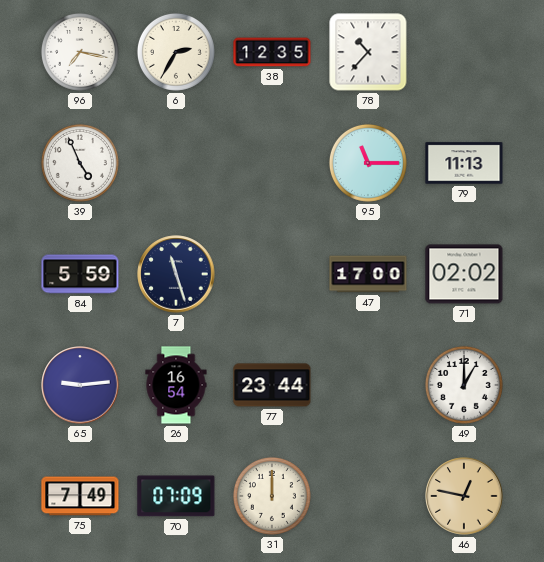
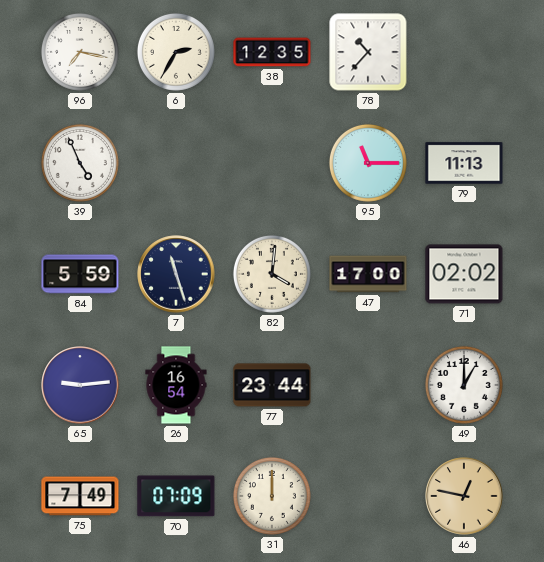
82: none -> 4:01
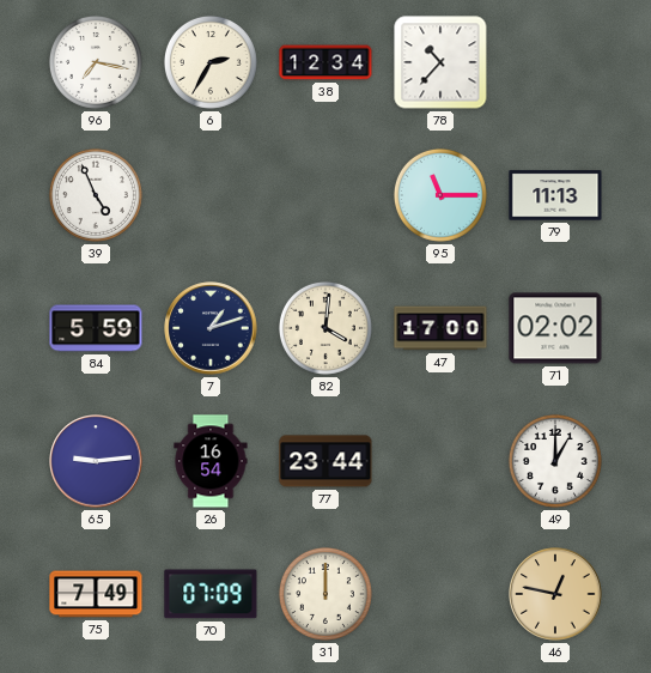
38: 12:35 -> 12:34
7: 11:27 -> 1:12
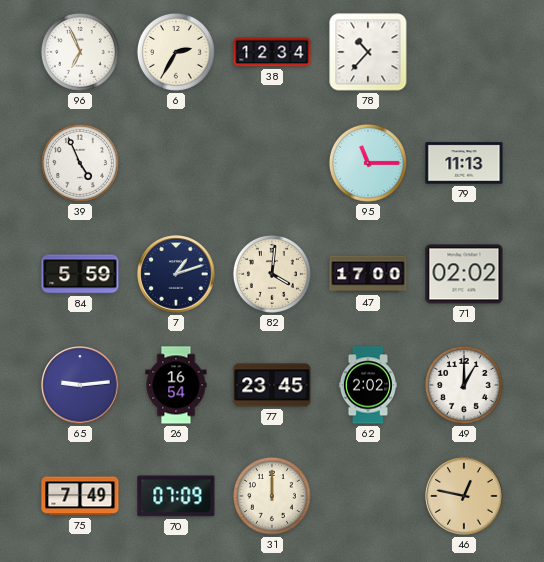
96: 7:17 -> 6:56
77: 23:44 -> 23:45
62: none -> 2:02
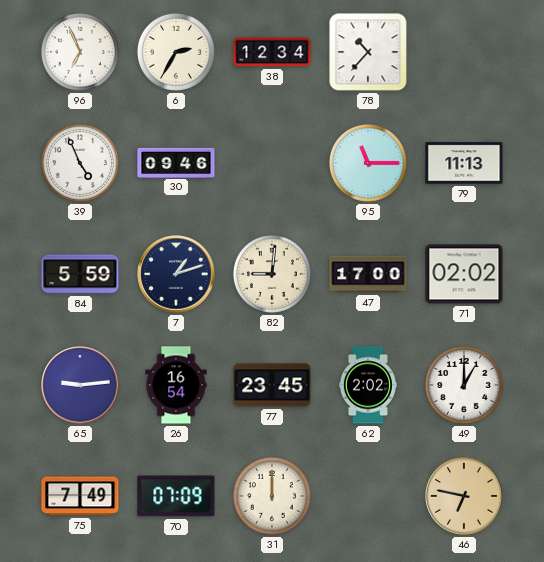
30: none -> 09:46
82: 4:01 -> 9:01
46: 12:47 -> 6:47
